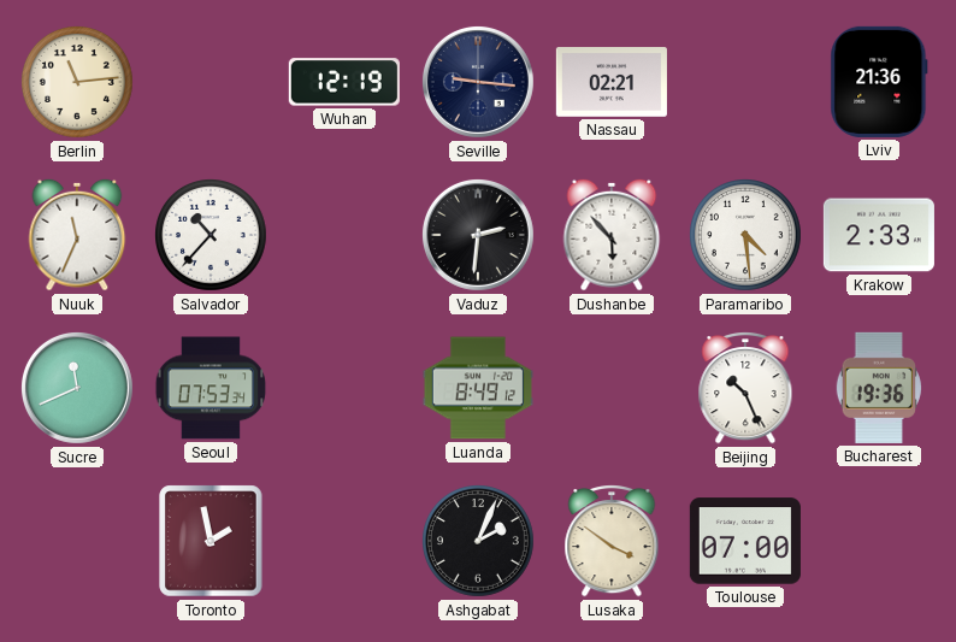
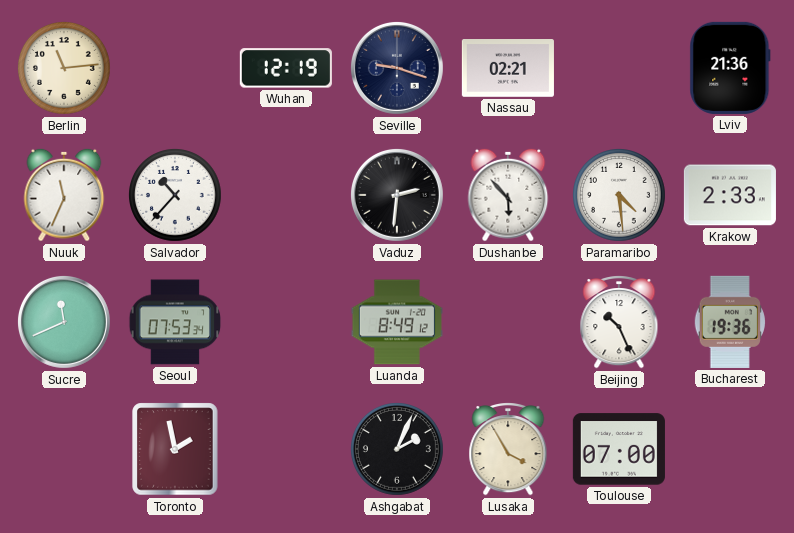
Seville: 9:16 -> 9:18
Lusaka: 3:51 -> 3:55
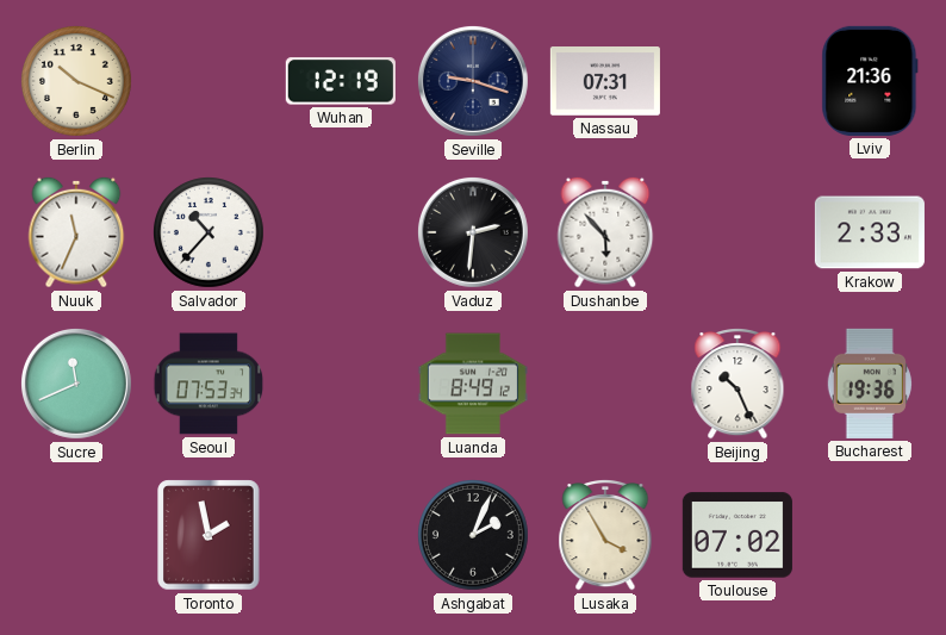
Berlin: 11:14 -> 10:19
Nassau: 02:21 -> 07:31
Paramaribo: 4:29 -> none
Toulouse: 07:00 -> 07:02
